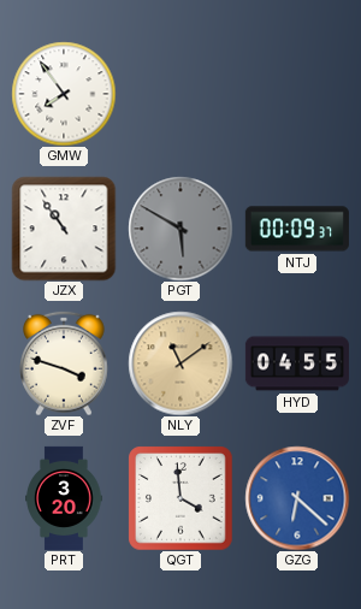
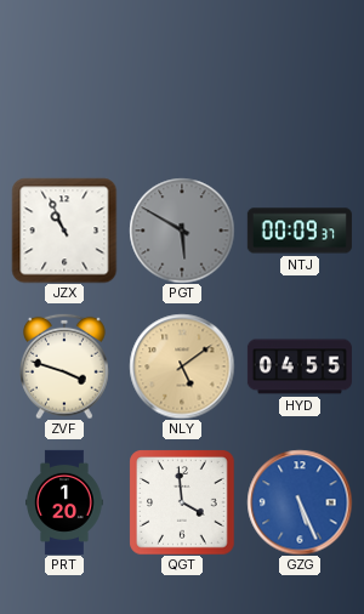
GMW: 7:54 -> none
JZX: 10:54 -> 10:56
NLY: 11:09 -> 5:09
PRT: 3:20 -> 1:20
GZG: 6:22 -> 5:26
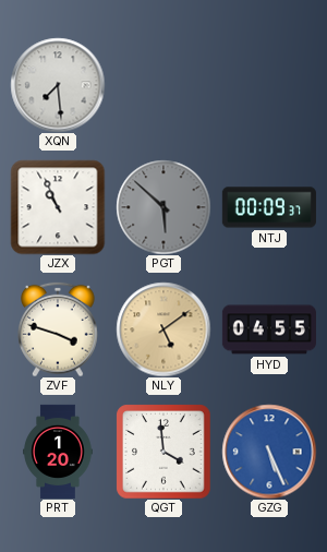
XQN: none -> 7:29
PGT: 5:50 -> 5:52
